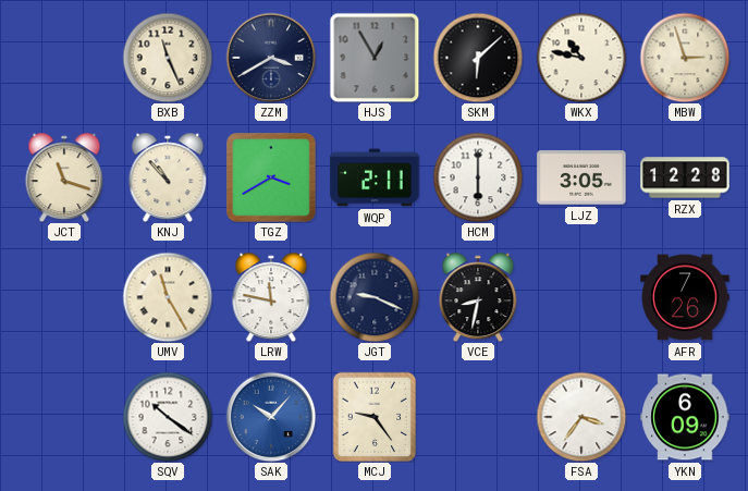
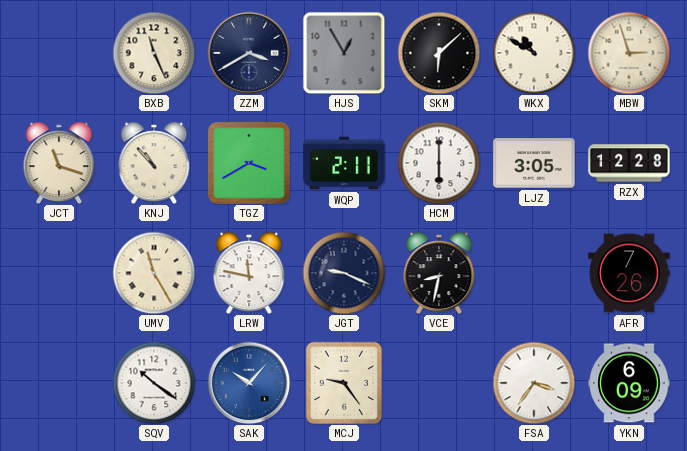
WKX: 10:47 -> 10:50
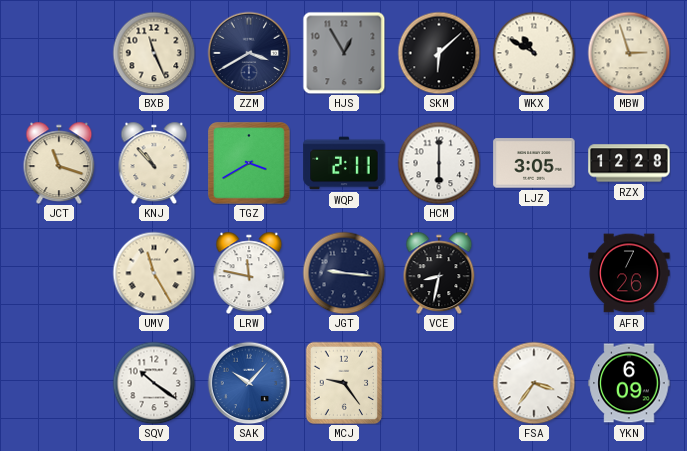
JGT: 9:19 -> 9:16
